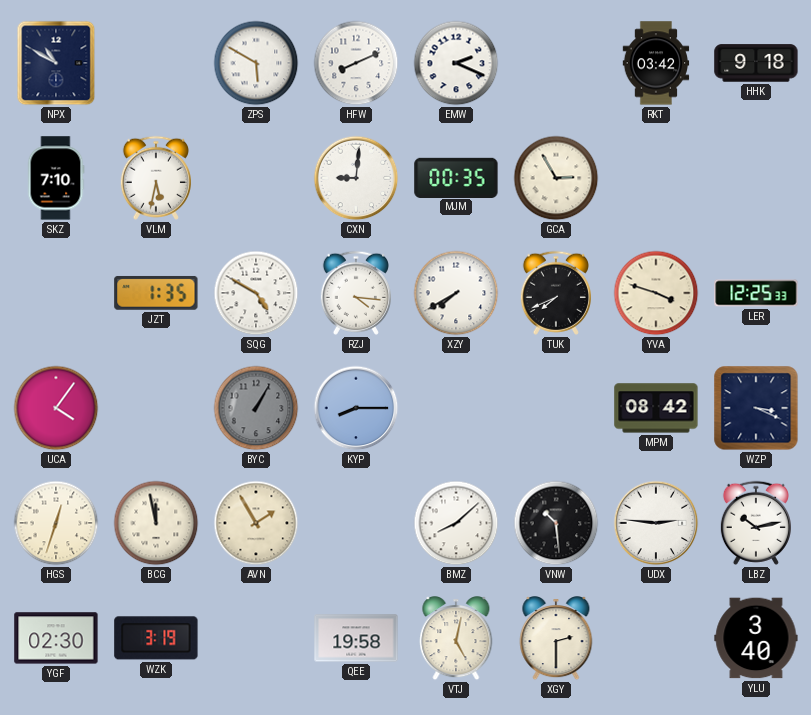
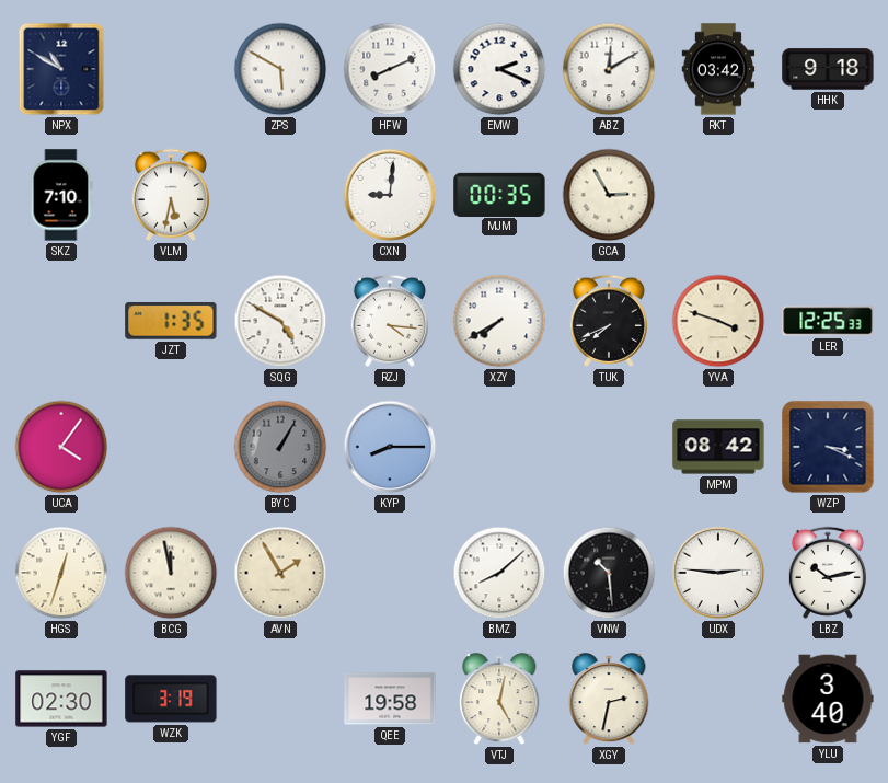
ABZ: none -> 12:10
XGY: 2:30 -> 2:32
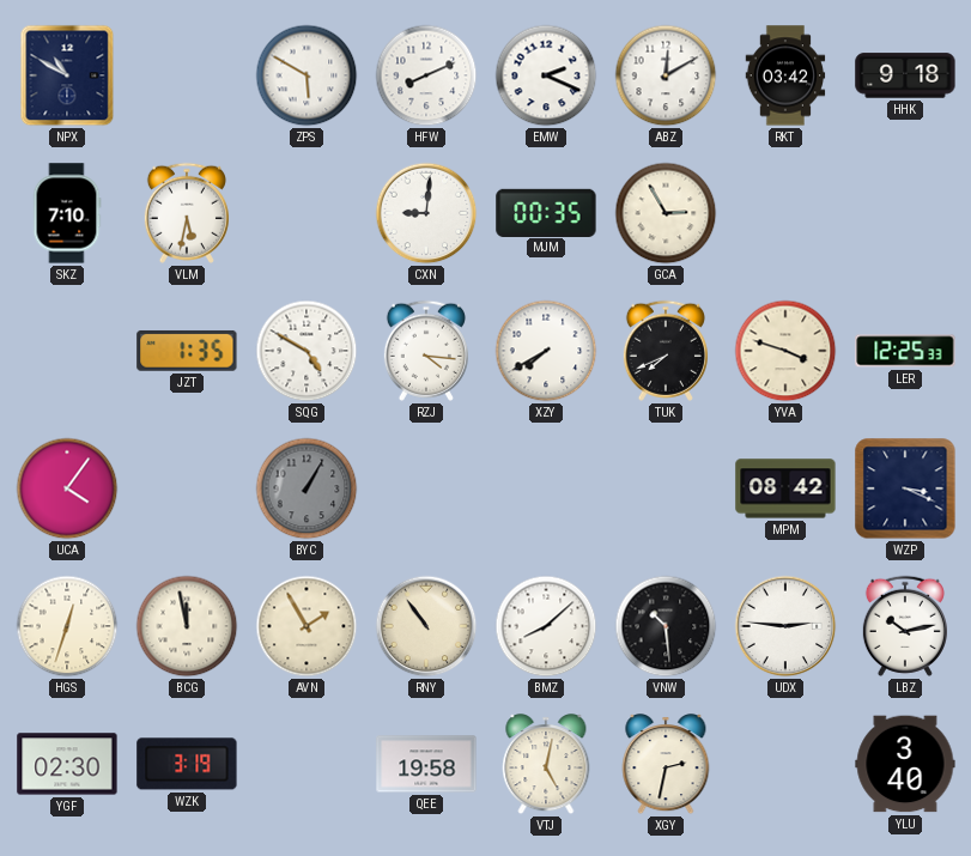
KYP: 8:15 -> none
RNY: none -> 10:54
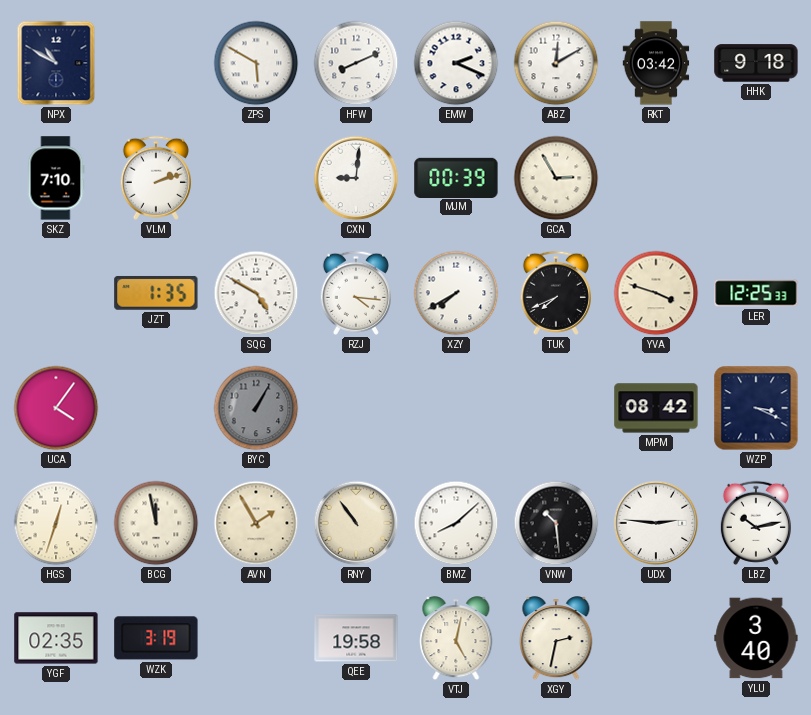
VLM: 5:32 -> 2:12
MJM: 00:35 -> 00:39
YGF: 02:30 -> 02:35
